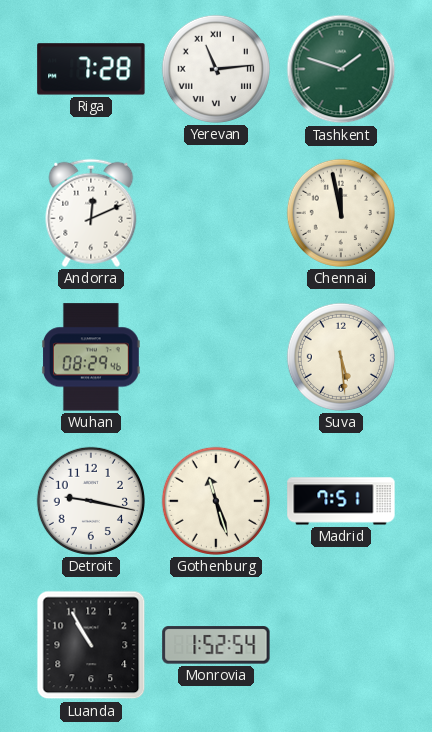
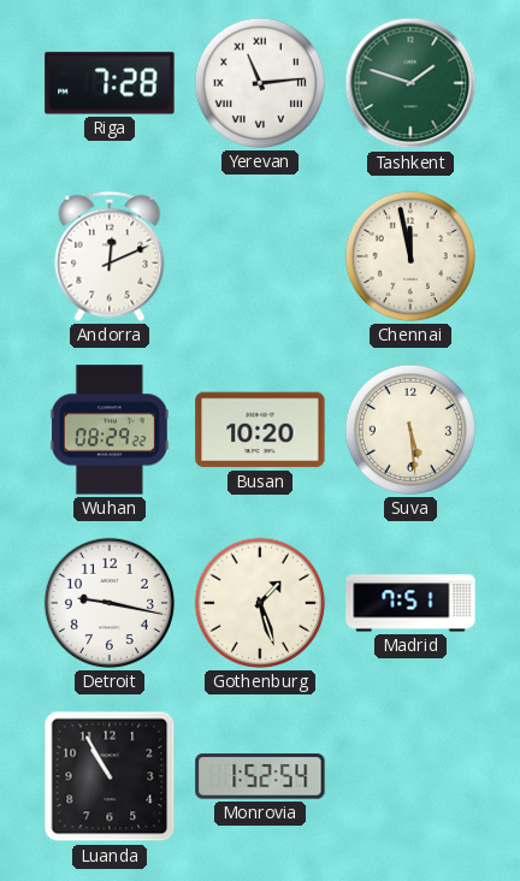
Wuhan: 08:29:46 -> 08:29:22
Busan: none -> 10:20
Gothenburg: 11:27 -> 1:27
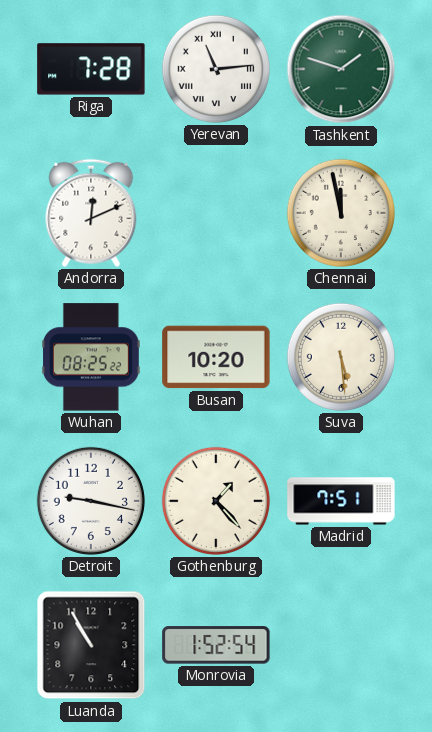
Wuhan: 08:29 -> 08:25
Gothenburg: 1:27 -> 1:23
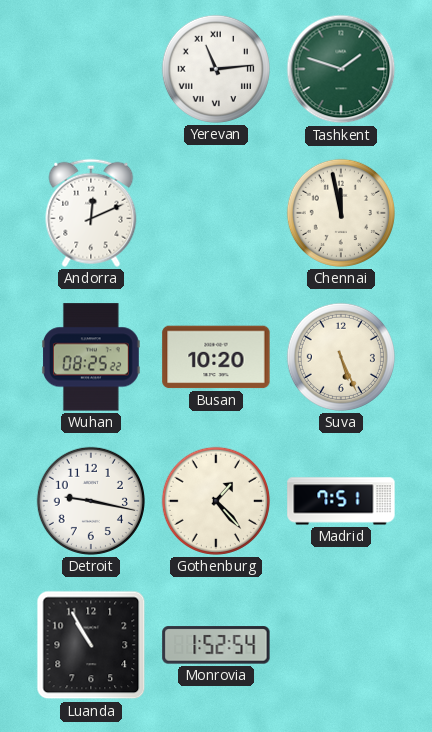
Riga: 7:28 -> none
Suva: 5:29 -> 5:26
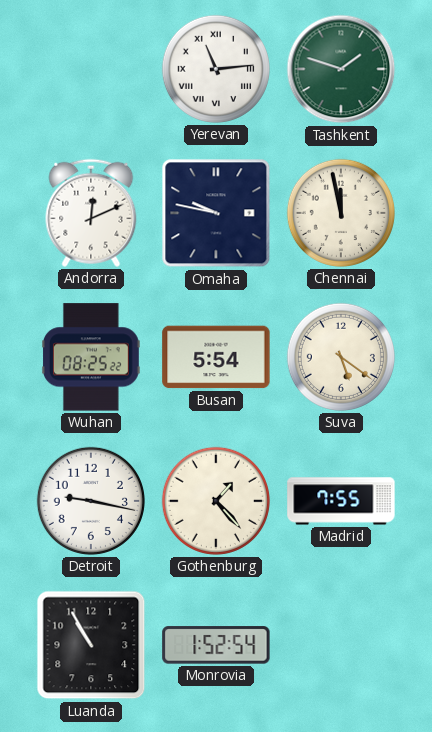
Omaha: none -> 9:47
Busan: 10:20 -> 5:54
Suva: 5:26 -> 5:21
Madrid: 7:51 -> 7:55
